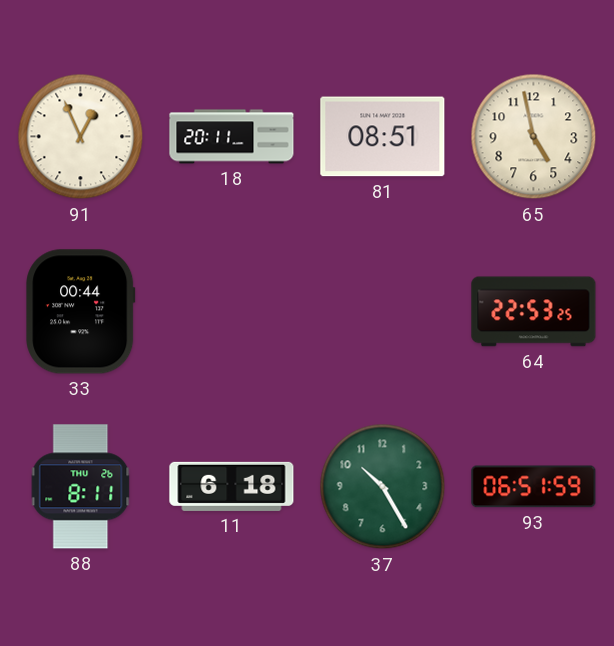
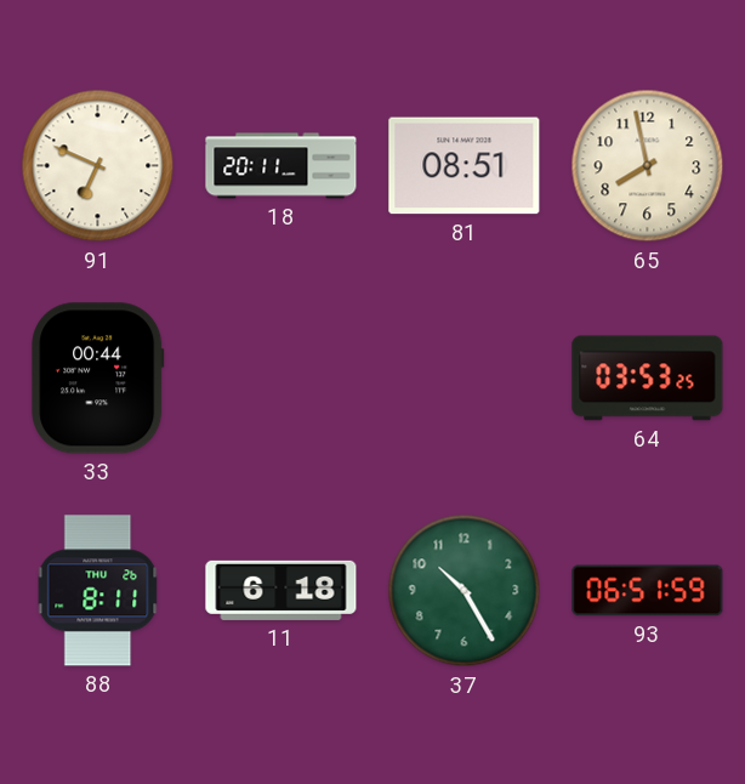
91: 12:56 -> 6:49
65: 4:58 -> 7:58
64: 22:53 -> 03:53
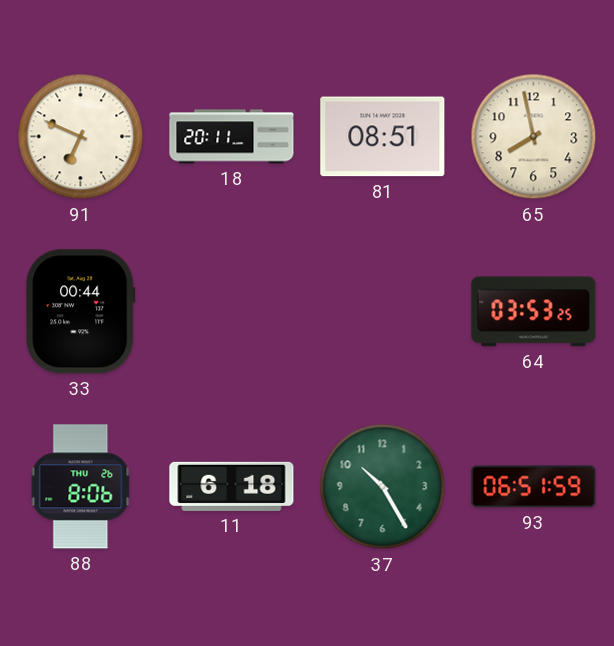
88: 8:11 -> 8:06
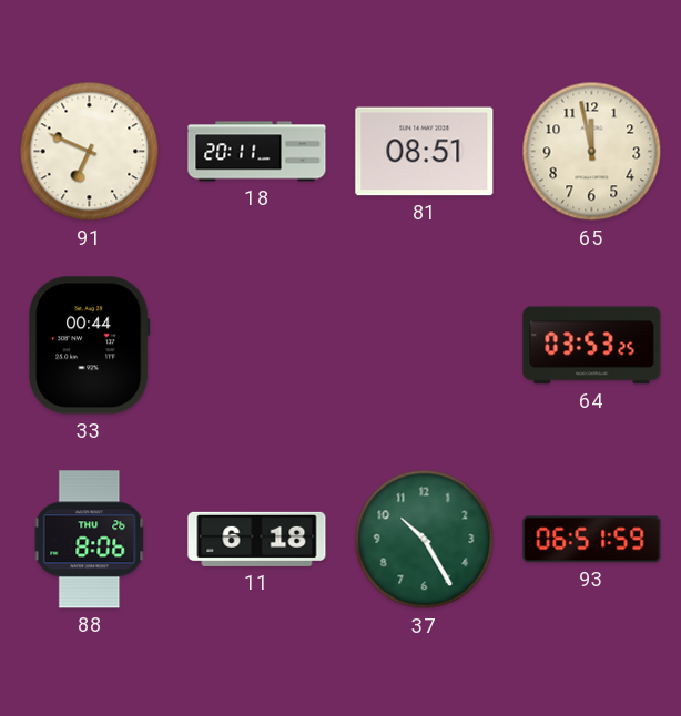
65: 7:58 -> 11:58
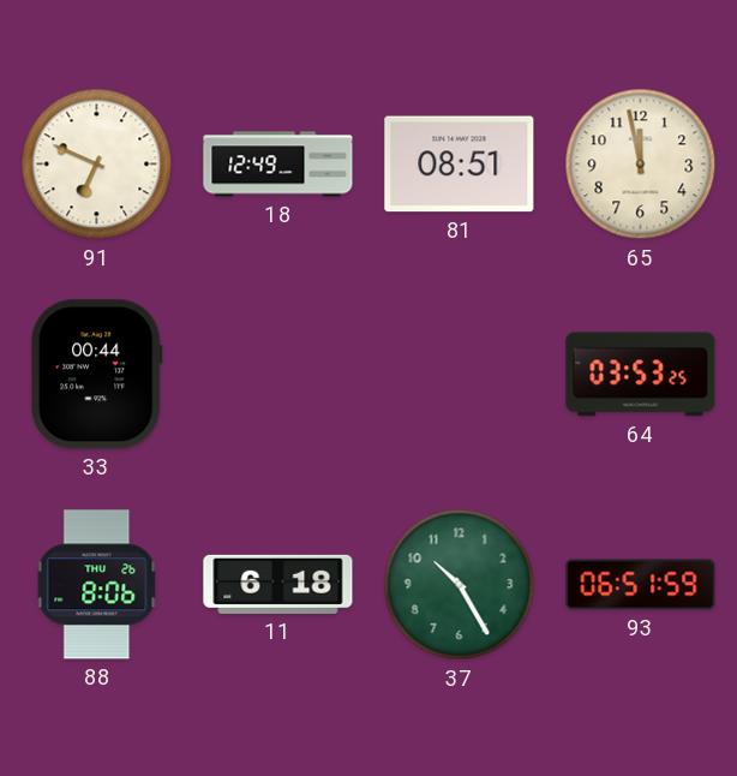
18: 20:11 -> 12:49
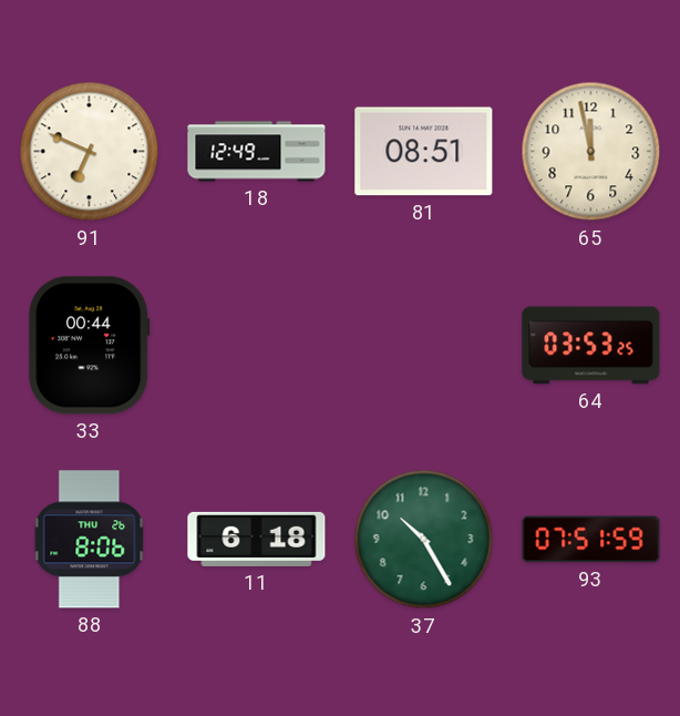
93: 06:51 -> 07:51
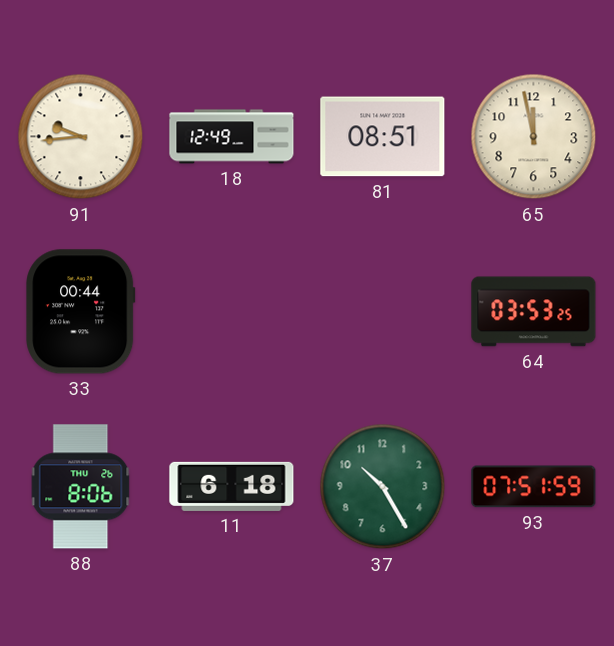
91: 6:49 -> 9:44
